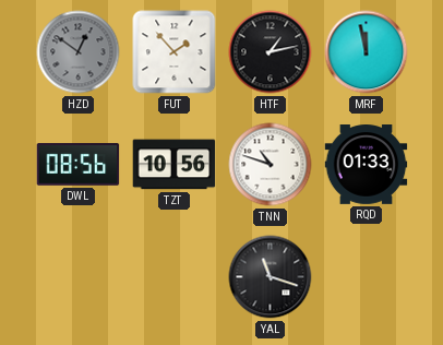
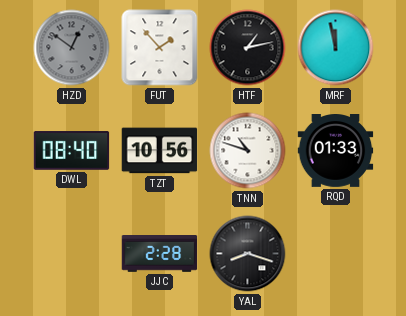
DWL: 08:56 -> 08:40
JJC: none -> 2:28
YAL: 11:18 -> 8:18
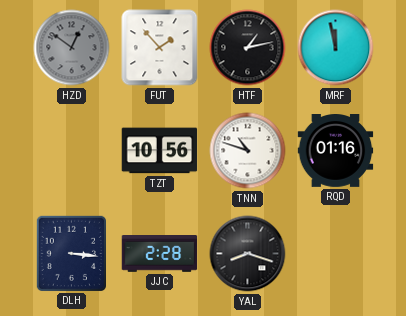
DWL: 08:40 -> none
RQD: 01:33 -> 01:16
DLH: none -> 3:16
